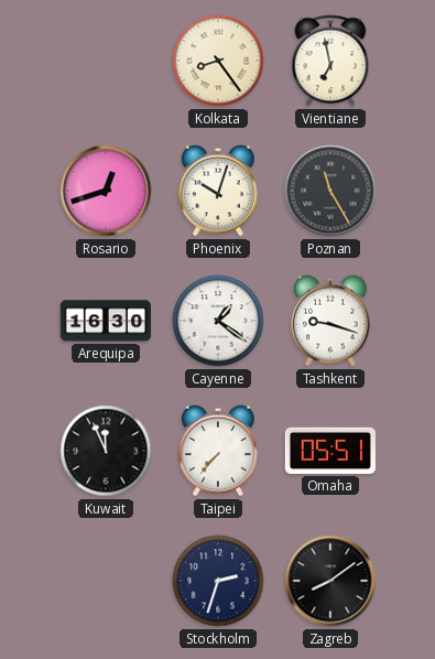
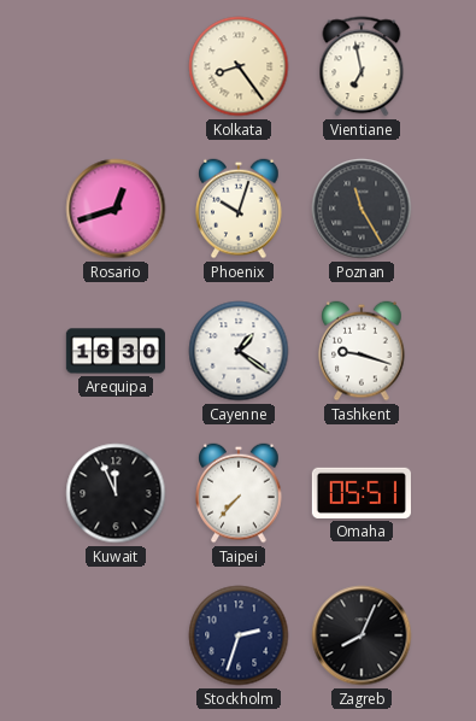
Zagreb: 8:09 -> 8:04
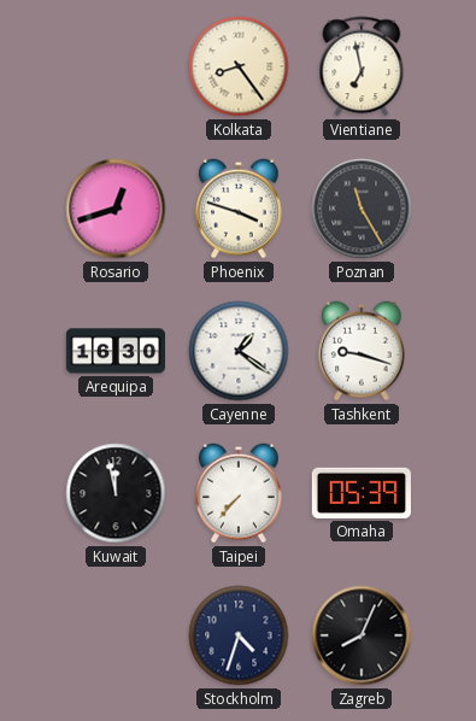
Phoenix: 10:03 -> 3:48
Kuwait: 11:56 -> 11:58
Omaha: 05:51 -> 05:39
Stockholm: 2:33 -> 4:33
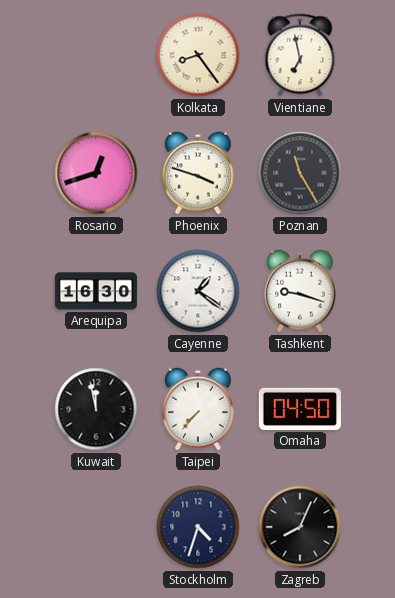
Omaha: 05:39 -> 04:50
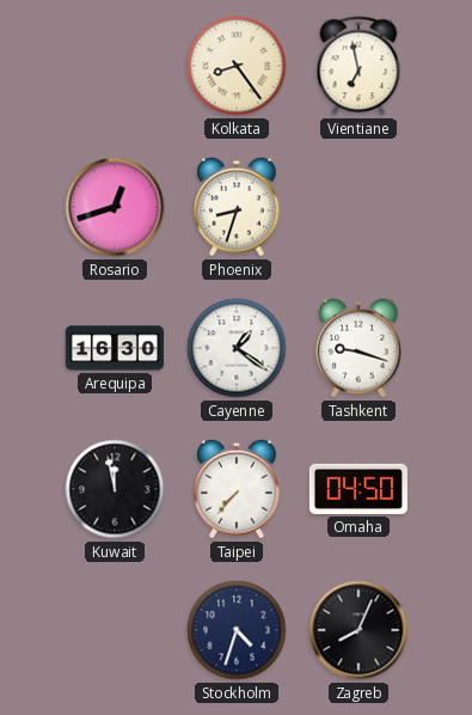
Phoenix: 3:48 -> 8:33
Poznan: 11:25 -> none
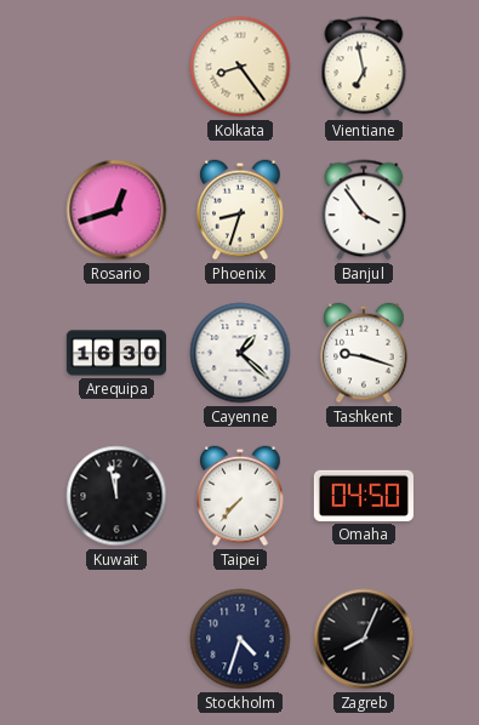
Banjul: none -> 3:54
Cayenne: 1:21 -> 1:22
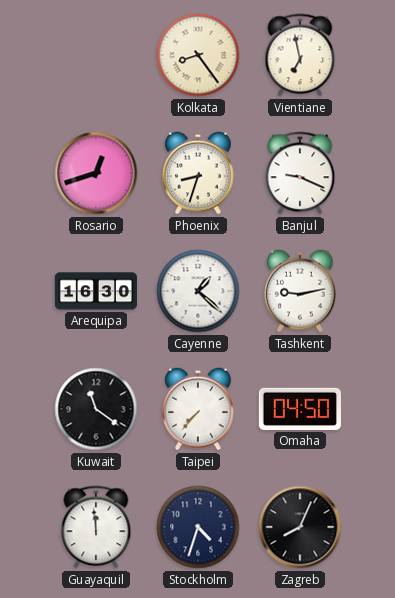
Banjul: 3:54 -> 9:19
Tashkent: 9:18 -> 9:13
Kuwait: 11:58 -> 11:21
Guayaquil: none -> 11:59
